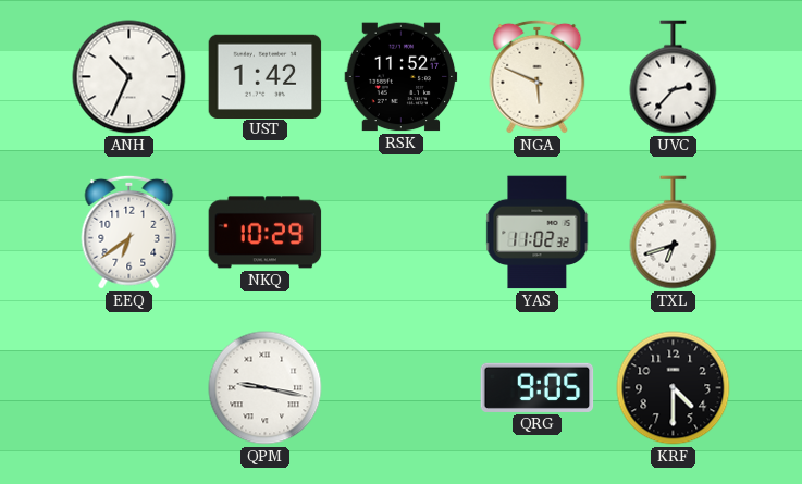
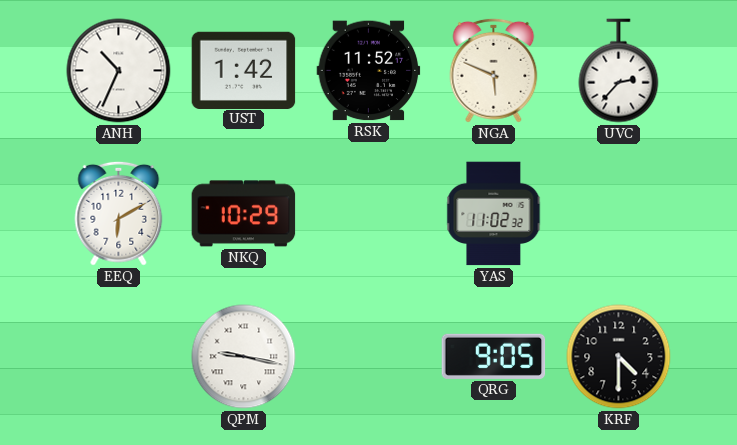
EEQ: 6:39 -> 6:10
TXL: 6:42 -> none
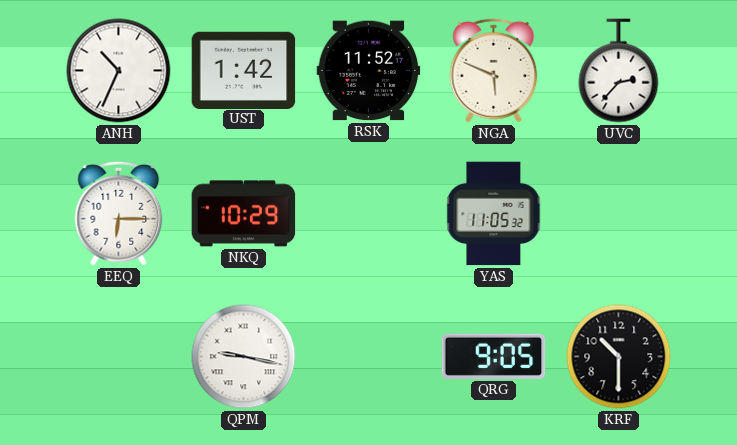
EEQ: 6:10 -> 6:15
YAS: 11:02 -> 11:05
KRF: 4:30 -> 10:30
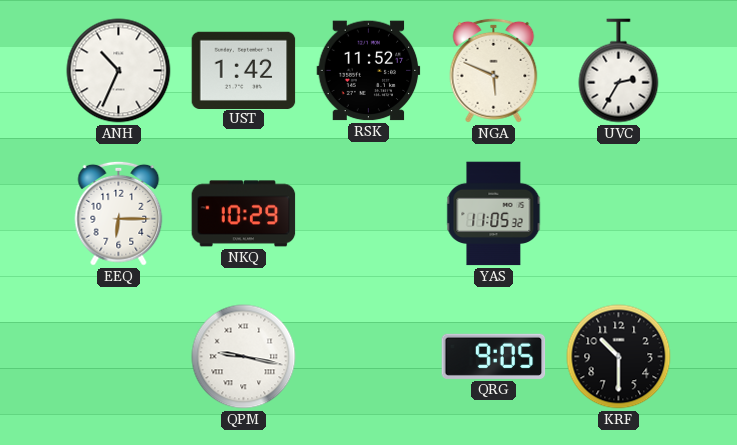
UVC: 2:37 -> 2:35
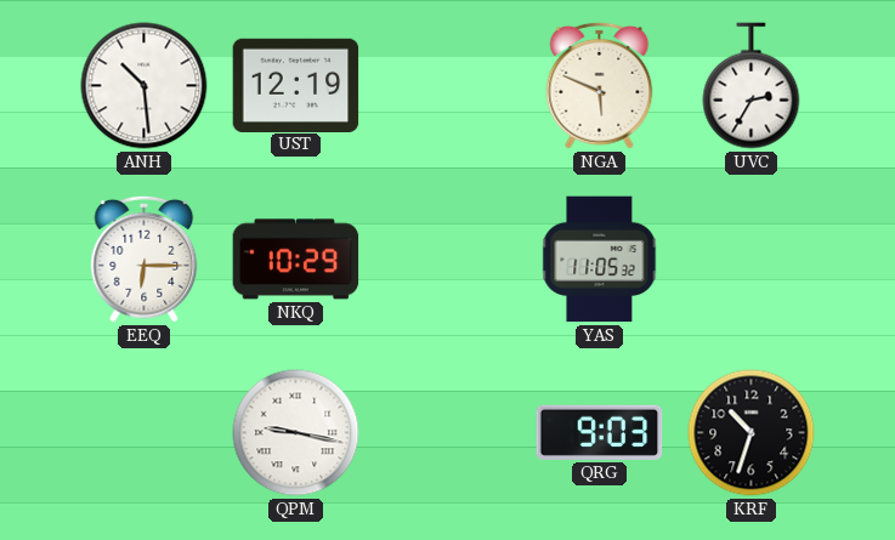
ANH: 10:34 -> 10:29
UST: 1:42 -> 12:19
RSK: 11:52 -> none
QRG: 9:05 -> 9:03
KRF: 10:30 -> 10:33
